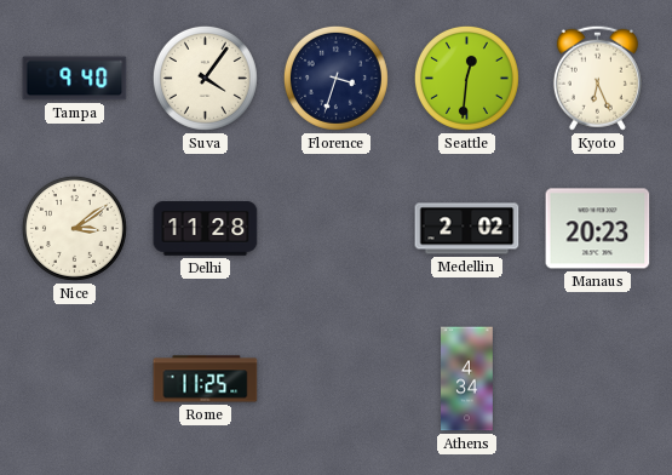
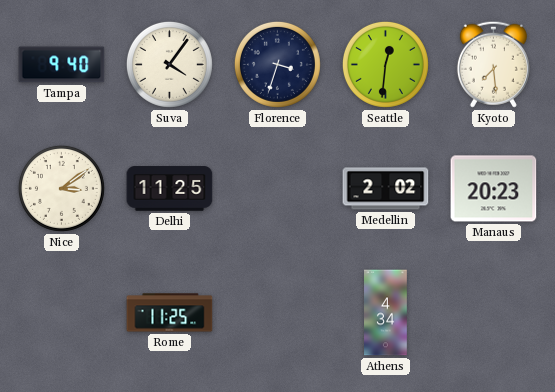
Kyoto: 6:26 -> 7:29
Delhi: 11:28 -> 11:25
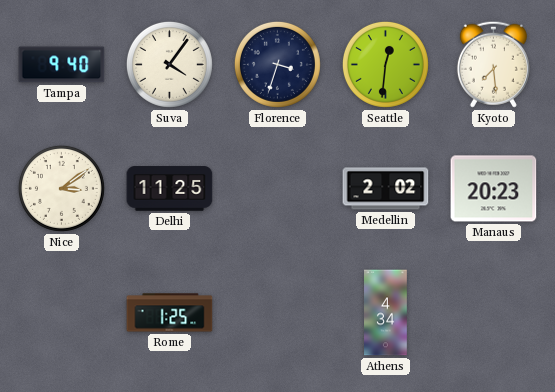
Rome: 11:25 -> 1:25
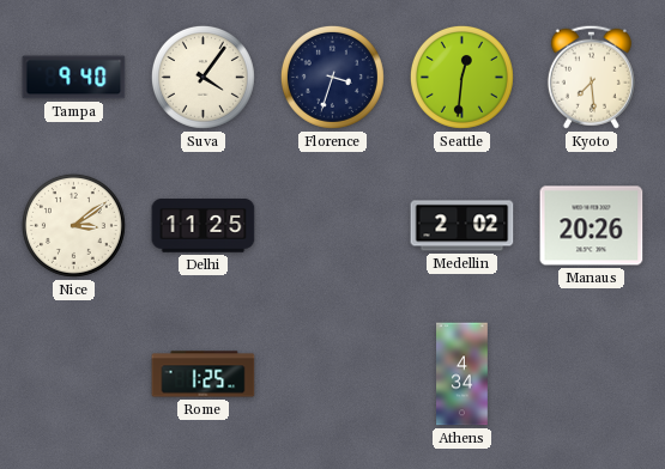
Manaus: 20:23 -> 20:26
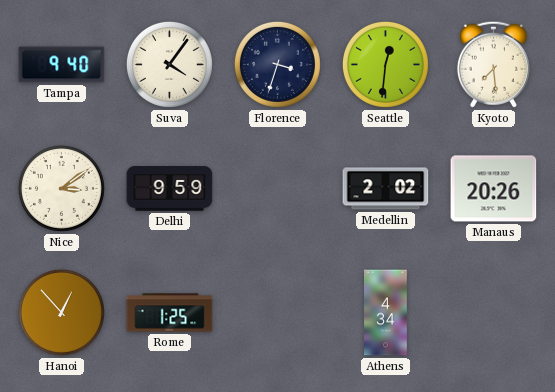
Delhi: 11:25 -> 9:59
Hanoi: none -> 12:53
